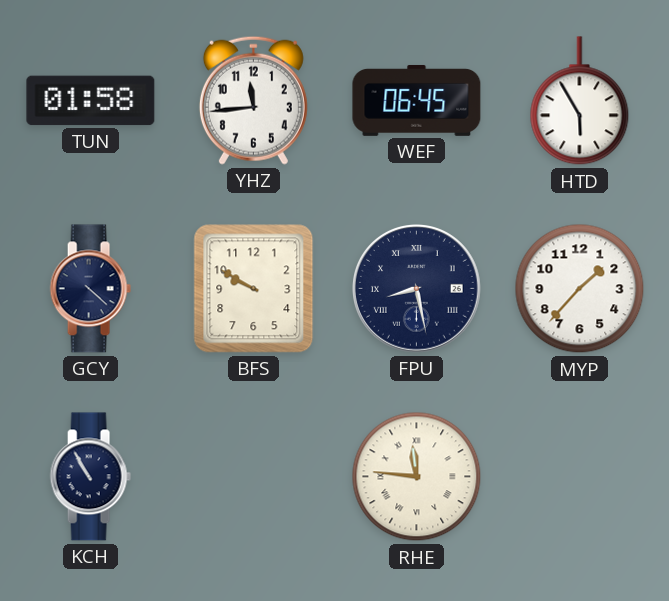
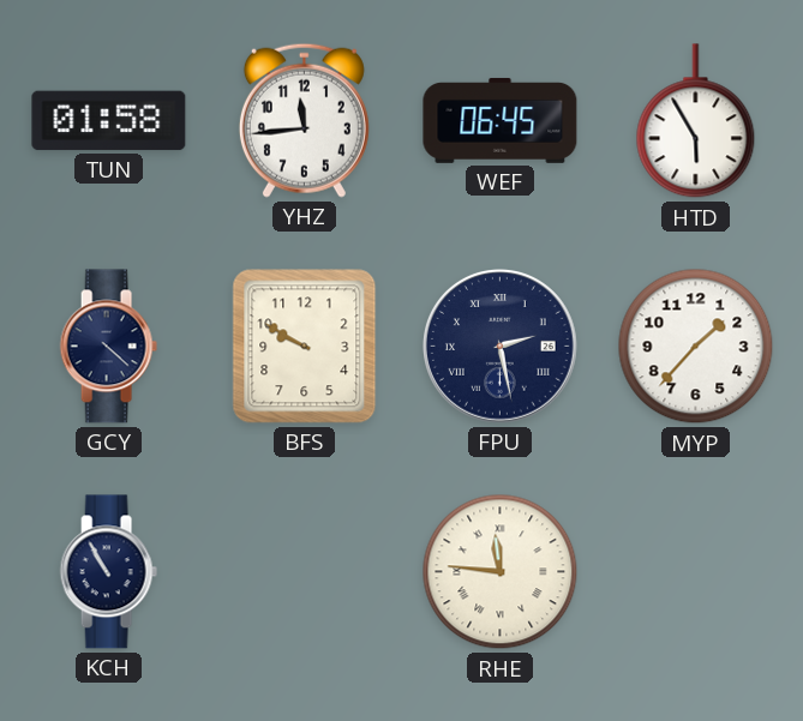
FPU: 8:28 -> 2:28
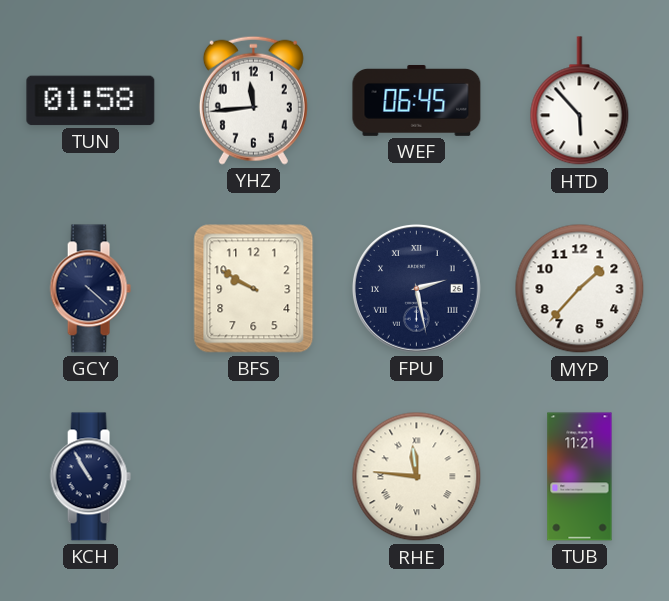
HTD: 5:55 -> 5:53
TUB: none -> 11:21
